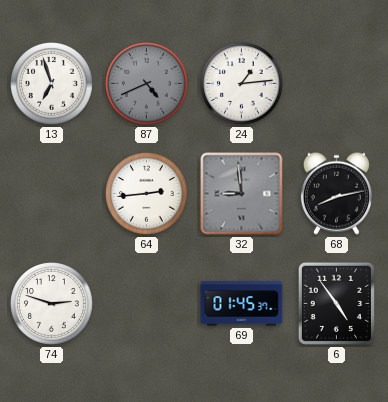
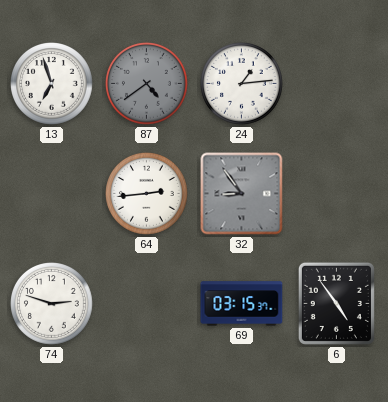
87: 4:41 -> 4:39
32: 8:59 -> 8:54
68: 8:13 -> none
69: 01:45 -> 03:15
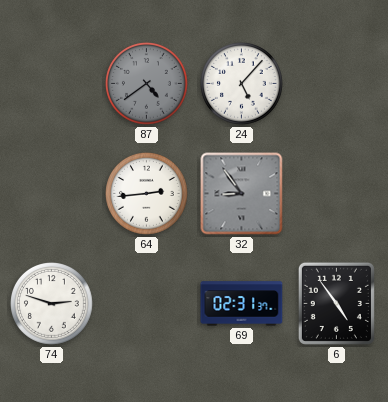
13: 6:57 -> none
24: 1:14 -> 5:07
69: 03:15 -> 02:31
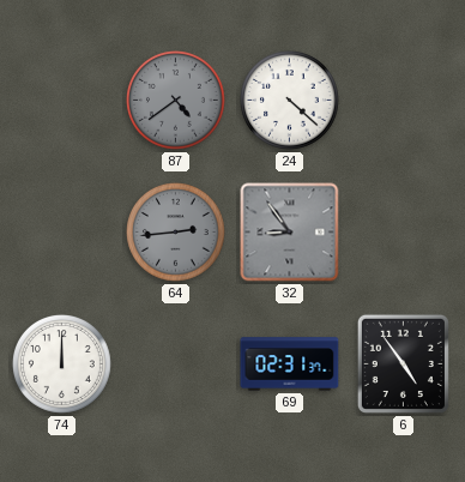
24: 5:07 -> 4:22
64 dial: white -> grey
74: 2:48 -> 12:00
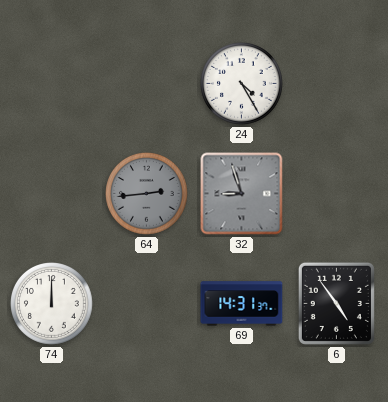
87: 4:39 -> none
24: 4:22 -> 4:25
32: 8:54 -> 8:57
69: 02:31 -> 14:31
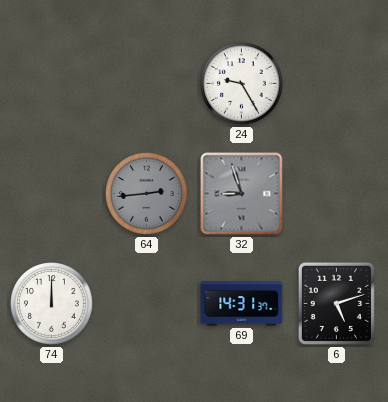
24: 4:25 -> 9:25
6: 4:54 -> 5:12
